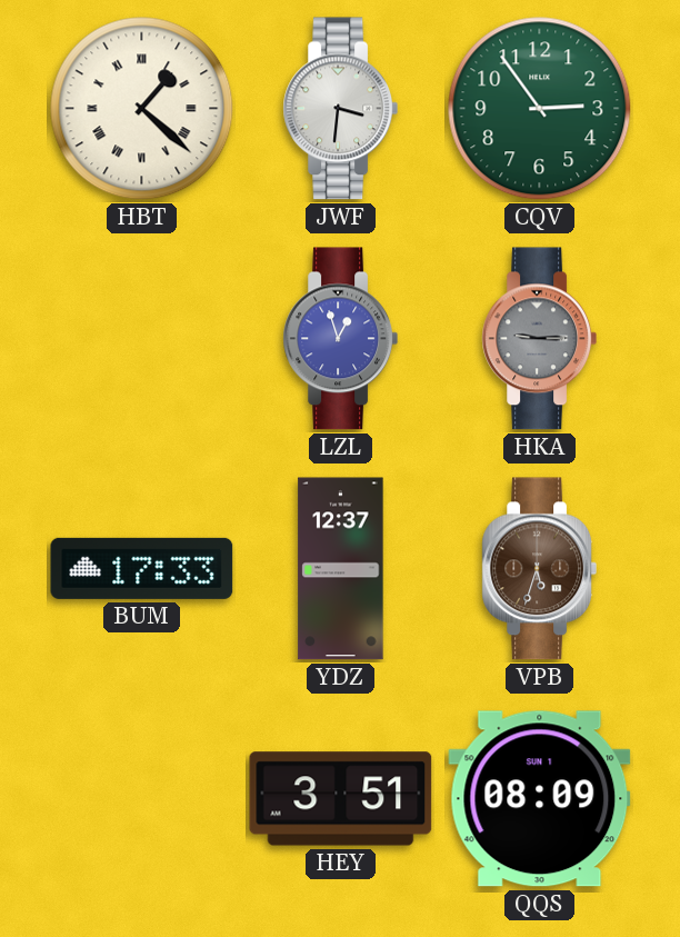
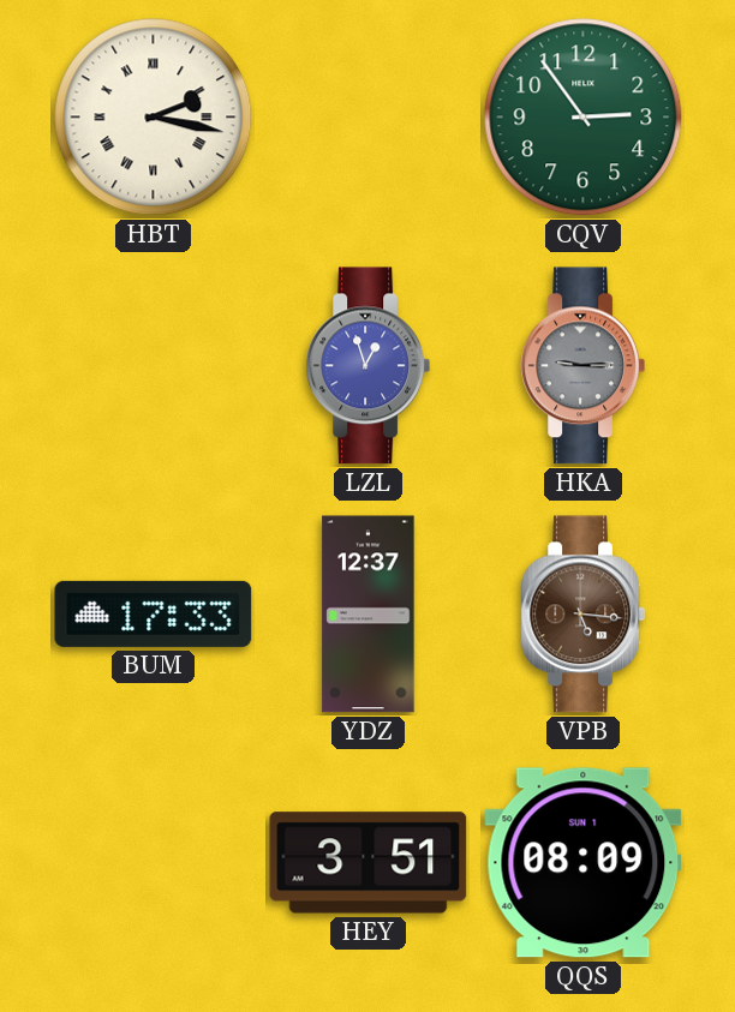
HBT: 1:22 -> 2:17
JWF: 3:31 -> none
VPB: 5:33 -> 5:16
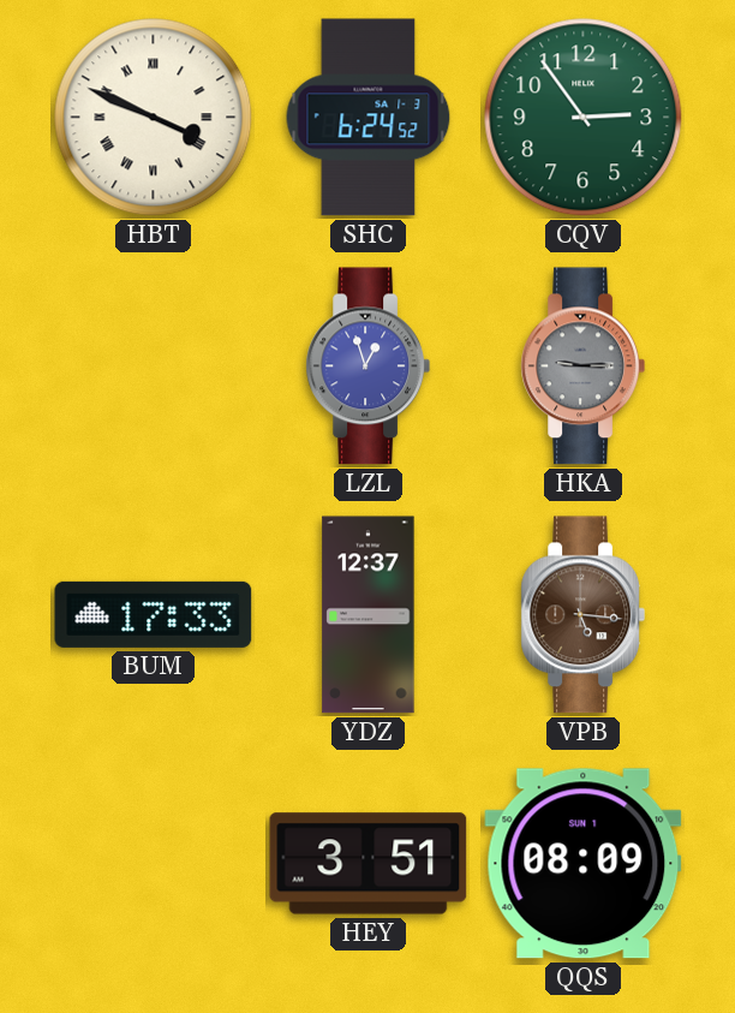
HBT: 2:17 -> 3:49
SHC: none -> 6:24
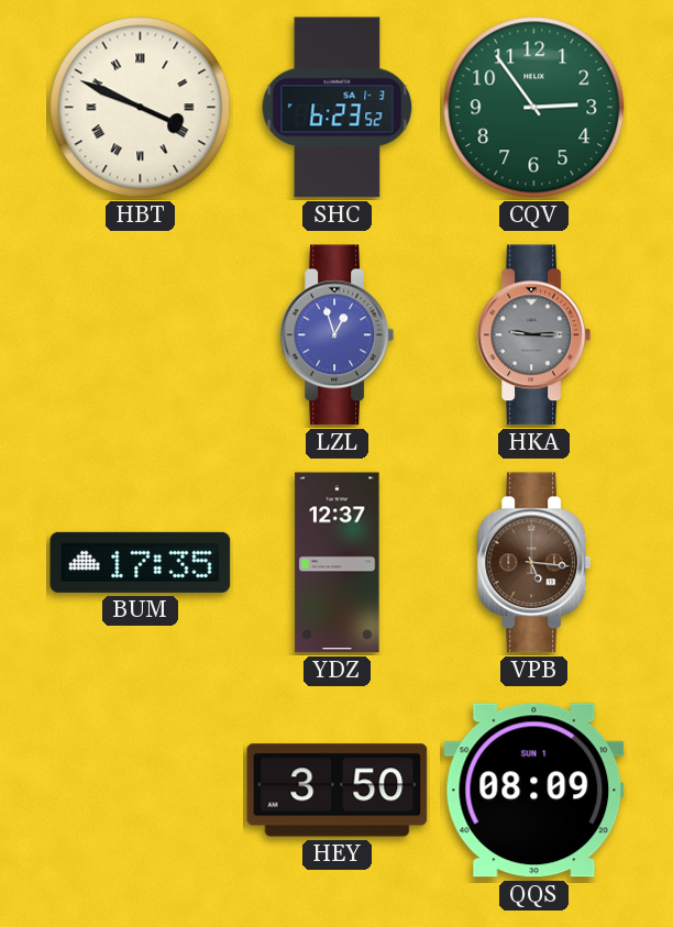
SHC: 6:24 -> 6:23
BUM: 17:33 -> 17:35
HEY: 3:51 -> 3:50
